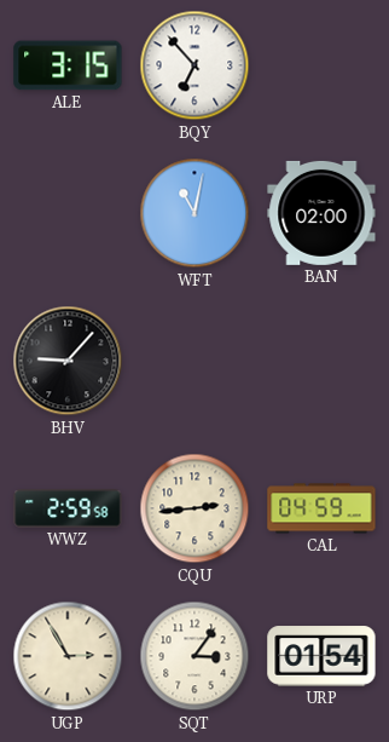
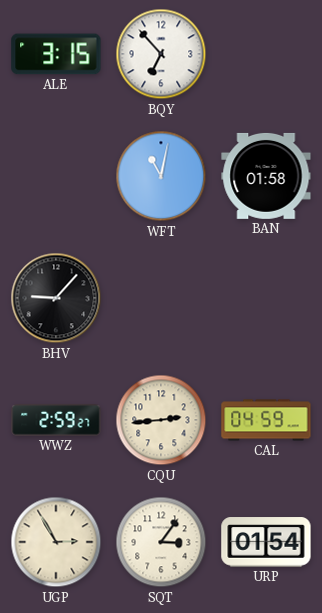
BAN: 02:00 -> 01:58
WWZ: 2:59:58 -> 2:59:27
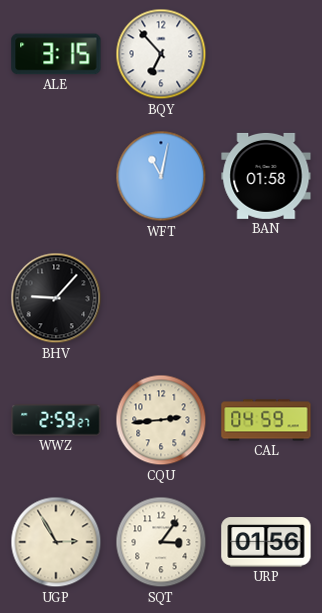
URP: 01:54 -> 01:56
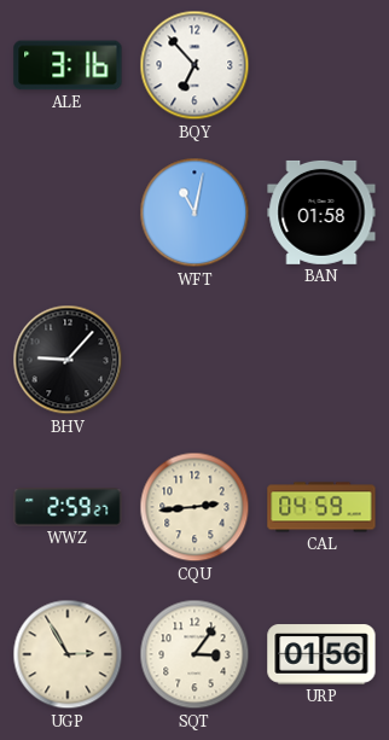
ALE: 3:15 -> 3:16
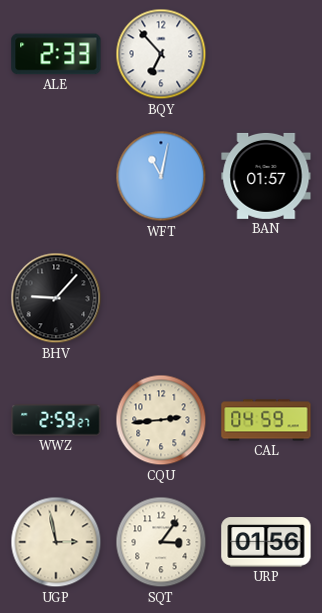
ALE: 3:16 -> 2:33
BAN: 01:58 -> 01:57
UGP: 2:55 -> 2:58
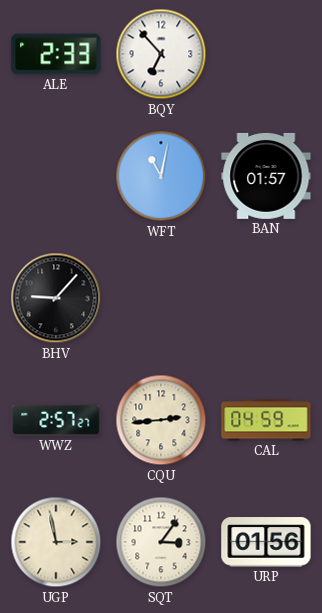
WWZ: 2:59 -> 2:57
